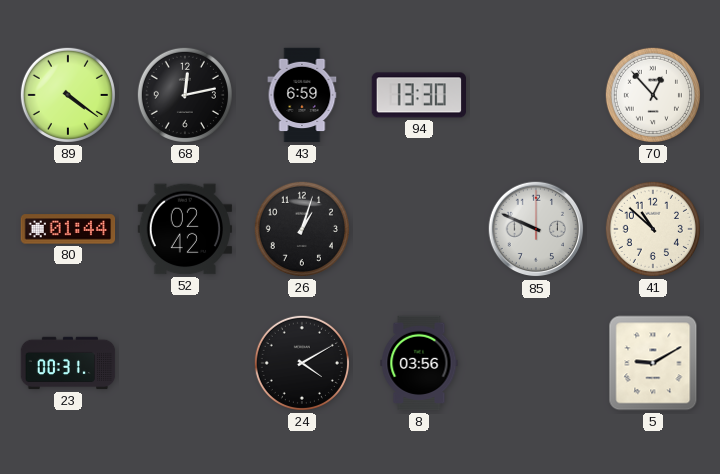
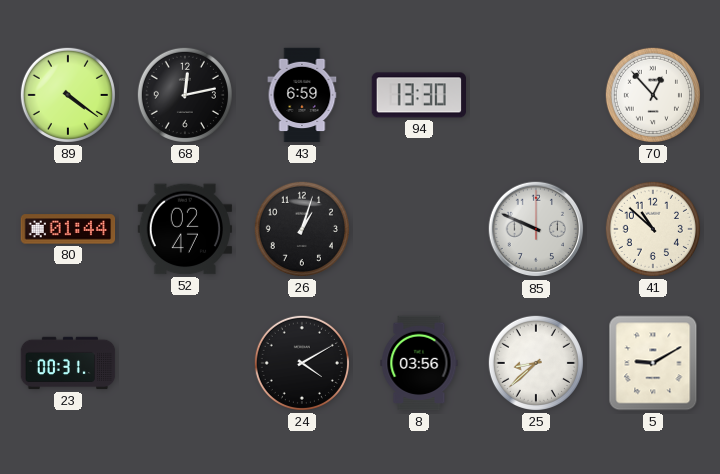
52: 02:42 -> 02:47
25: none -> 8:38
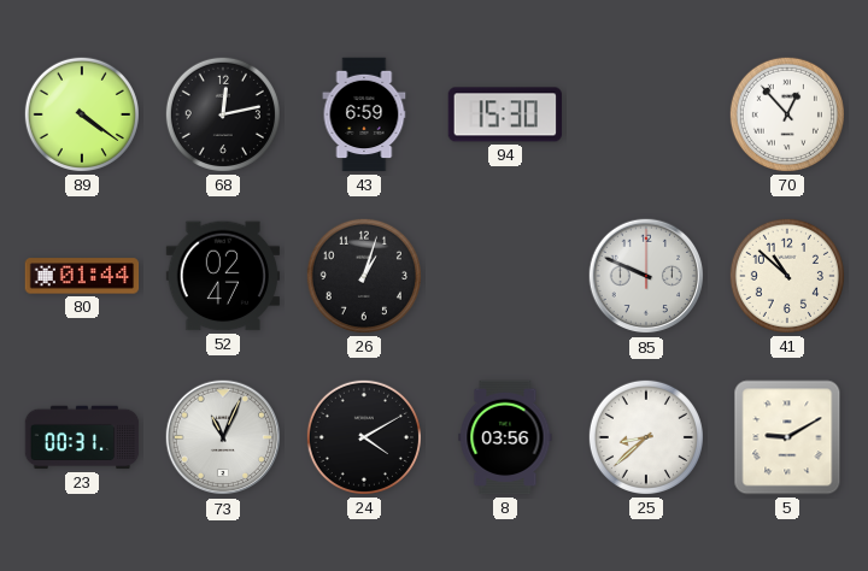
94: 13:30 -> 15:30
73: none -> 11:04
